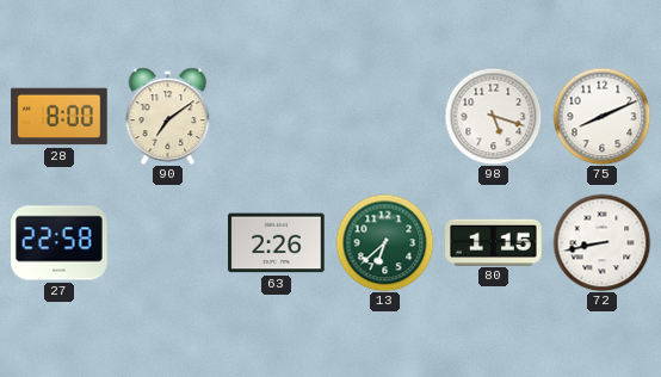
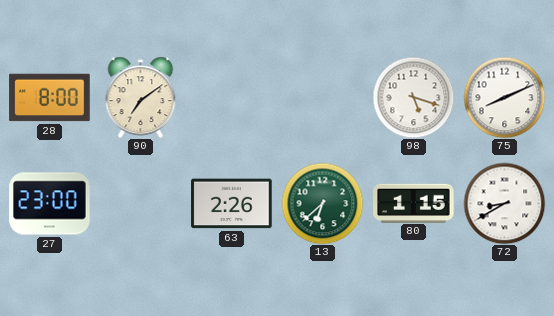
27: 22:58 -> 23:00
72: 8:43 -> 8:40
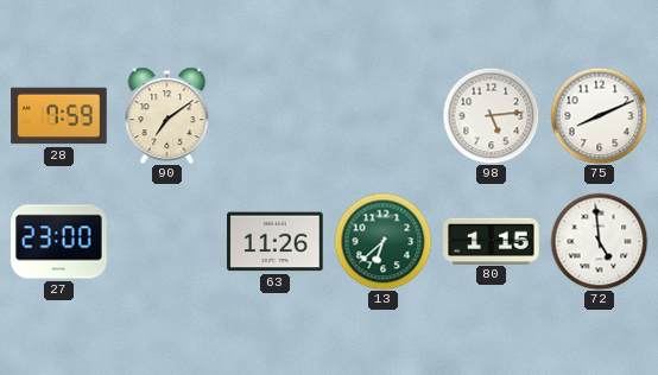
28: 8:00 -> 7:59
98: 5:18 -> 5:14
63: 2:26 -> 11:26
72: 8:40 -> 4:59
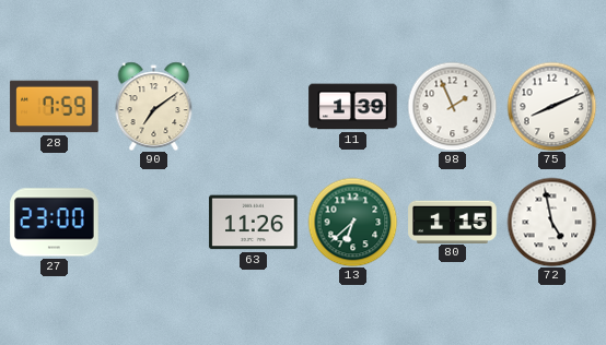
11: none -> 1:39
98: 5:14 -> 1:56
72: 4:59 -> 4:58
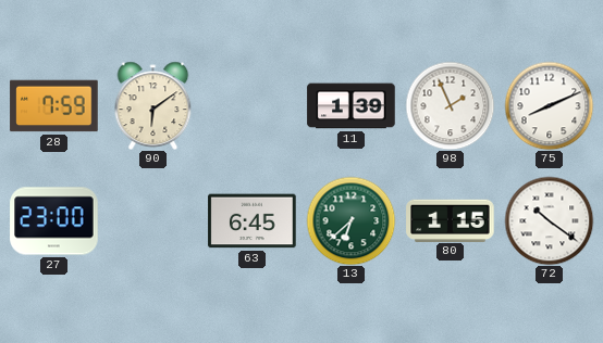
90: 7:09 -> 6:09
63: 11:26 -> 6:45
72: 4:58 -> 10:21
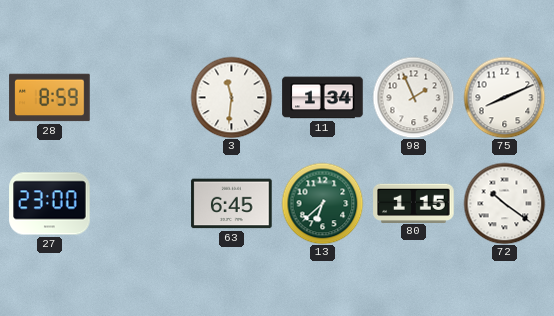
28: 7:59 -> 8:59
90: 6:09 -> none
3: none -> 11:31
11: 1:39 -> 1:34
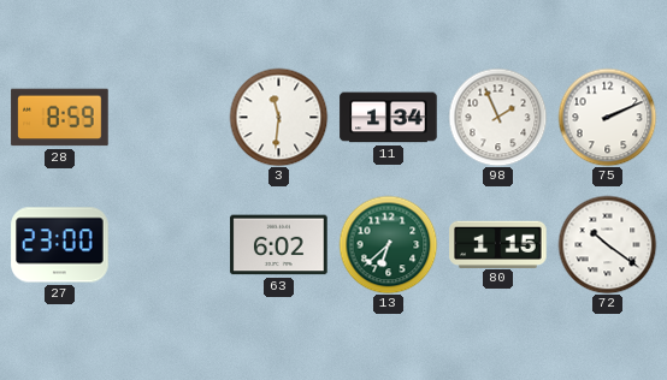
75: 8:11 -> 2:11
63: 6:45 -> 6:02
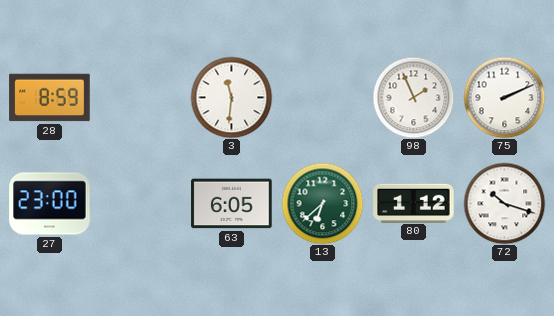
11: 1:34 -> none
63: 6:02 -> 6:05
80: 1:15 -> 1:12
72: 10:21 -> 10:18
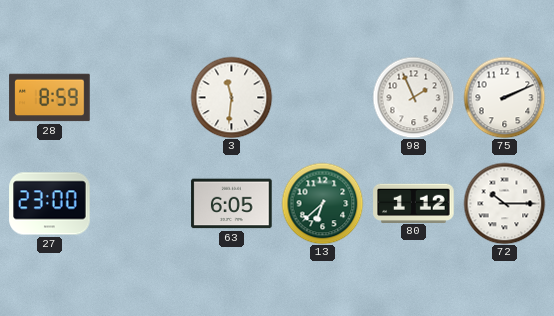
72: 10:18 -> 10:15
